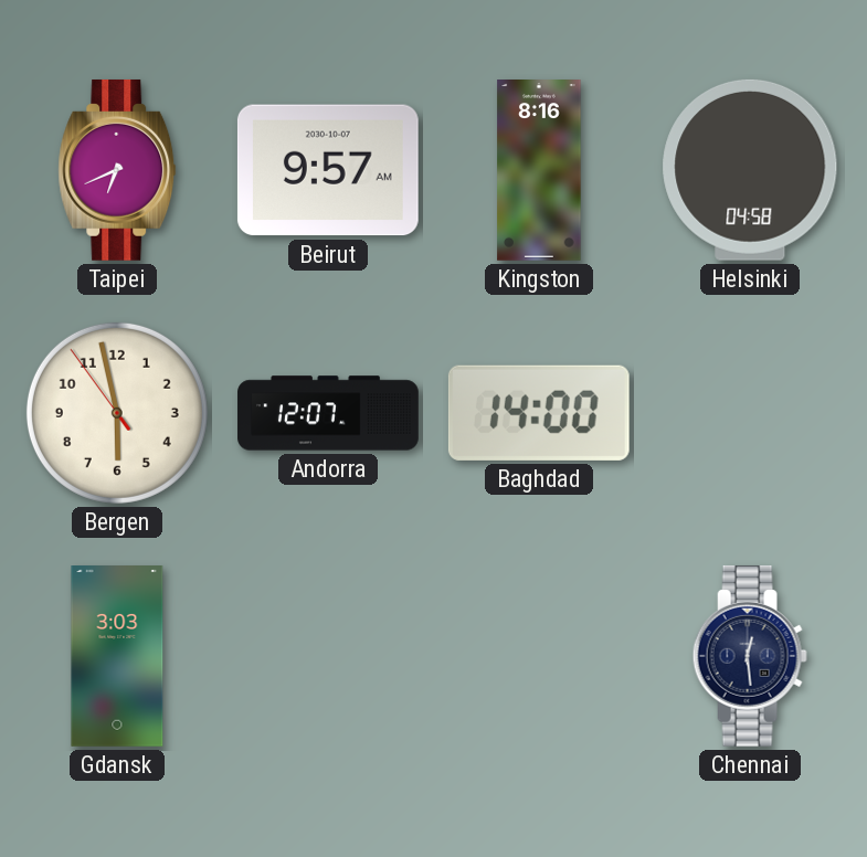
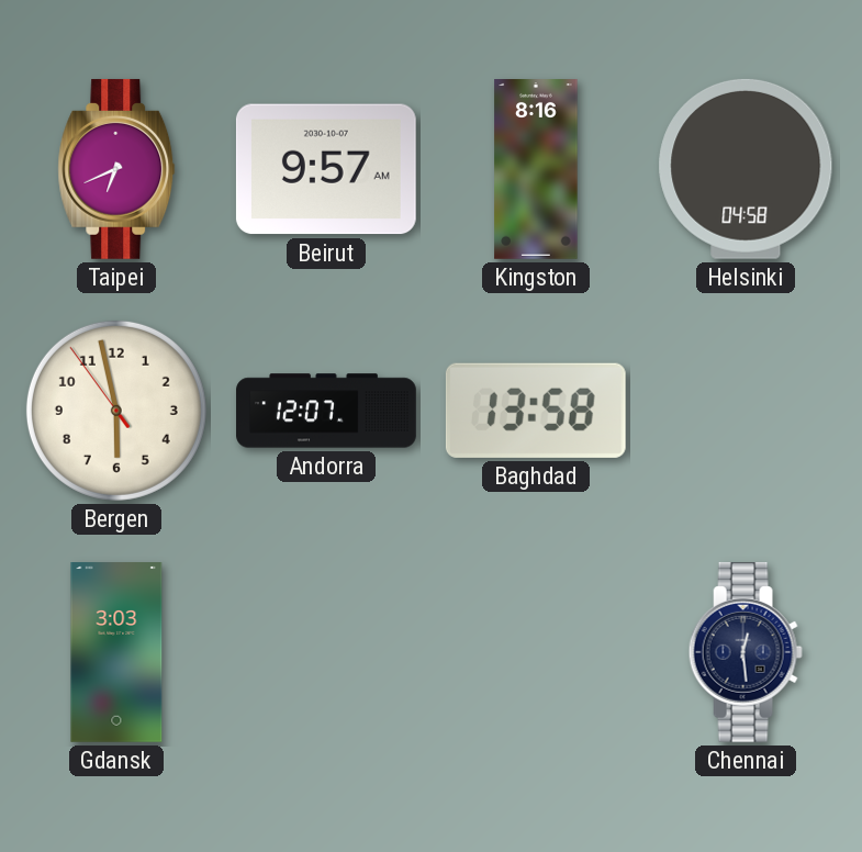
Baghdad: 14:00 -> 13:58
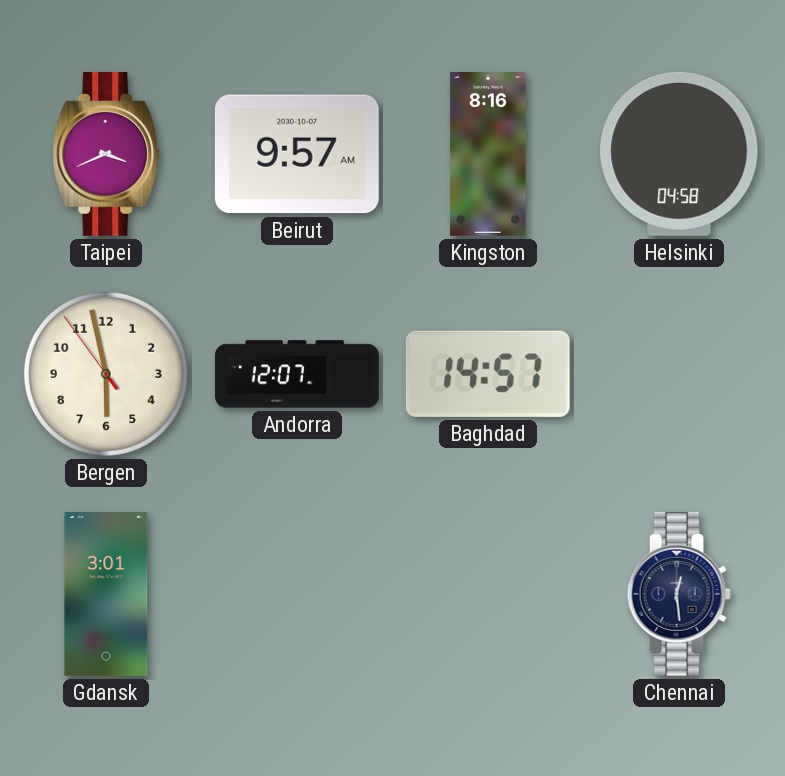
Taipei: 6:41 -> 3:41
Baghdad: 13:58 -> 14:57
Gdansk: 3:03 -> 3:01
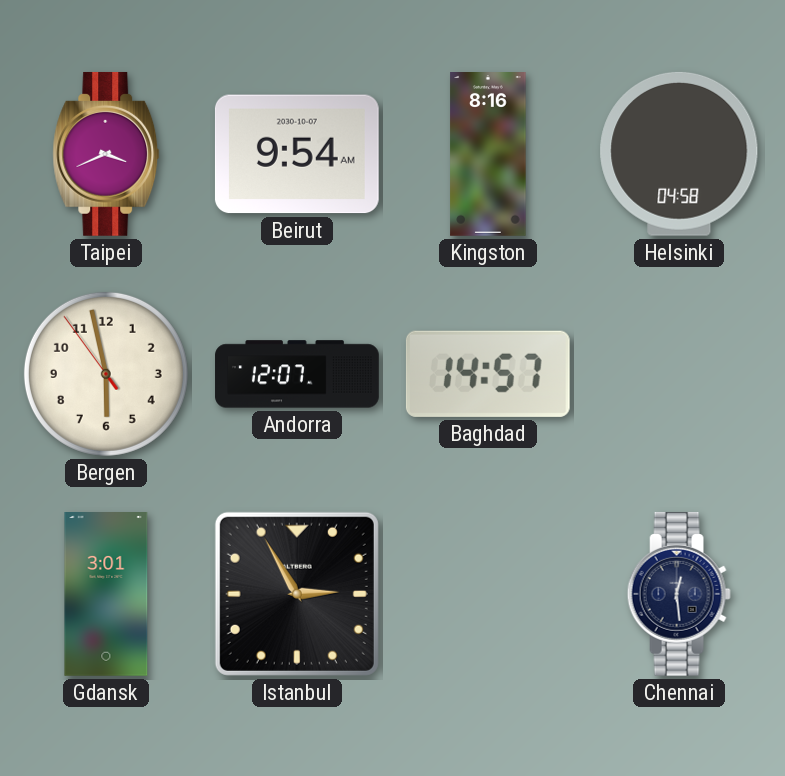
Beirut: 9:57 -> 9:54
Istanbul: none -> 2:55
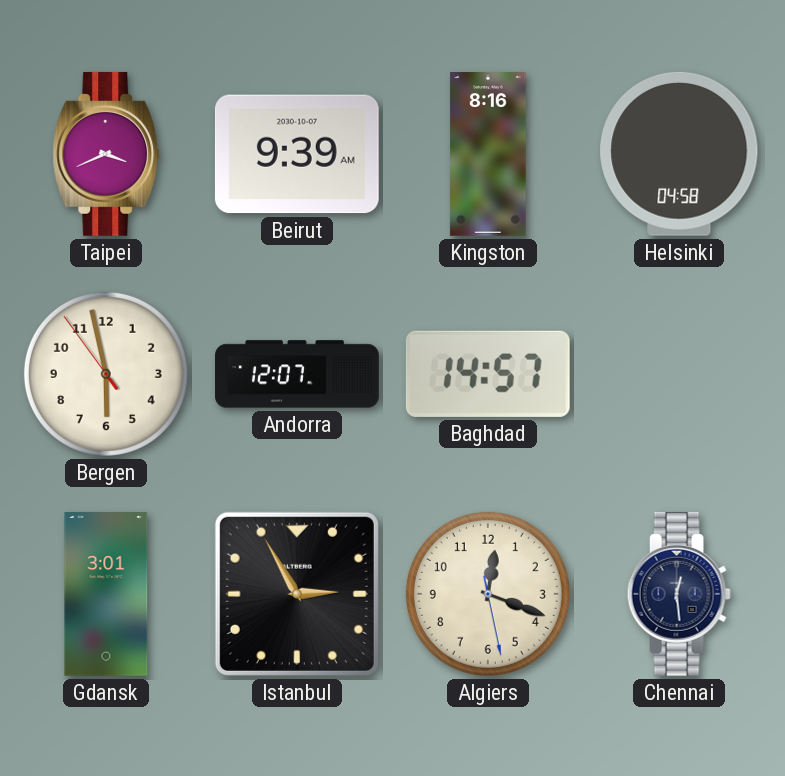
Beirut: 9:54 -> 9:39
Algiers: none -> 12:18
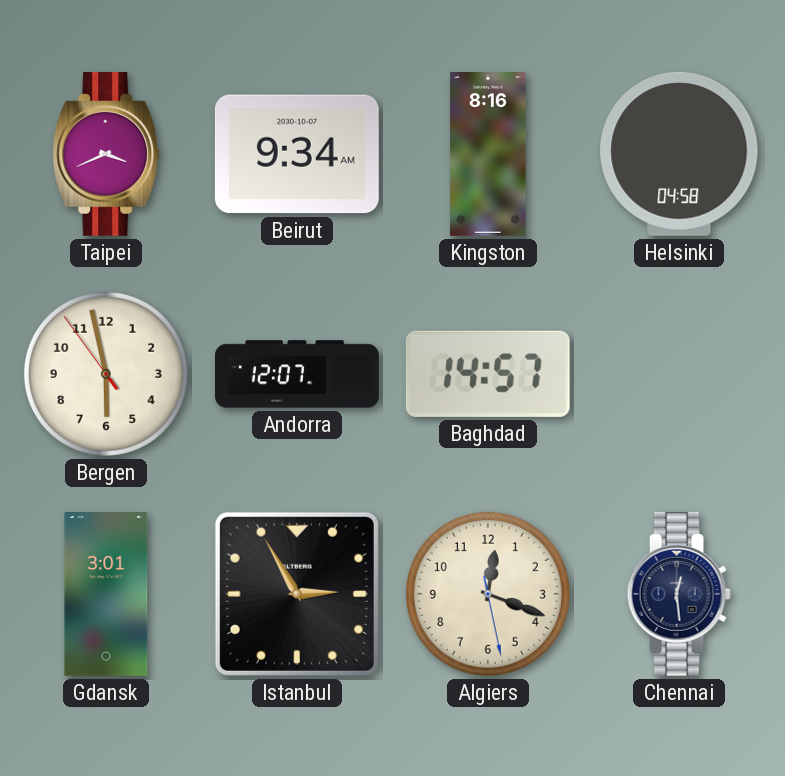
Beirut: 9:39 -> 9:34
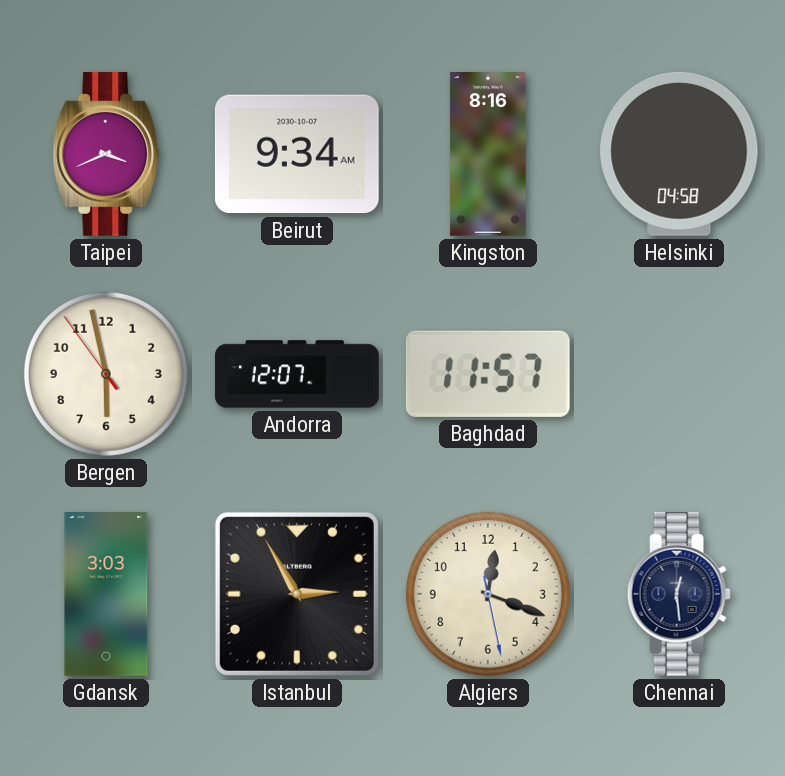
Baghdad: 14:57 -> 11:57
Gdansk: 3:01 -> 3:03
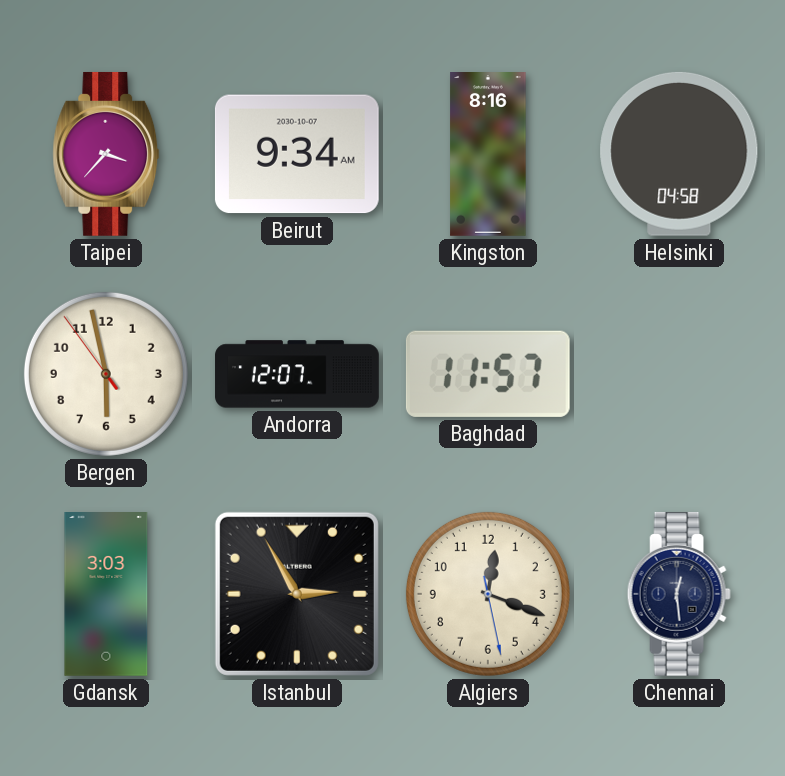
Taipei: 3:41 -> 3:37
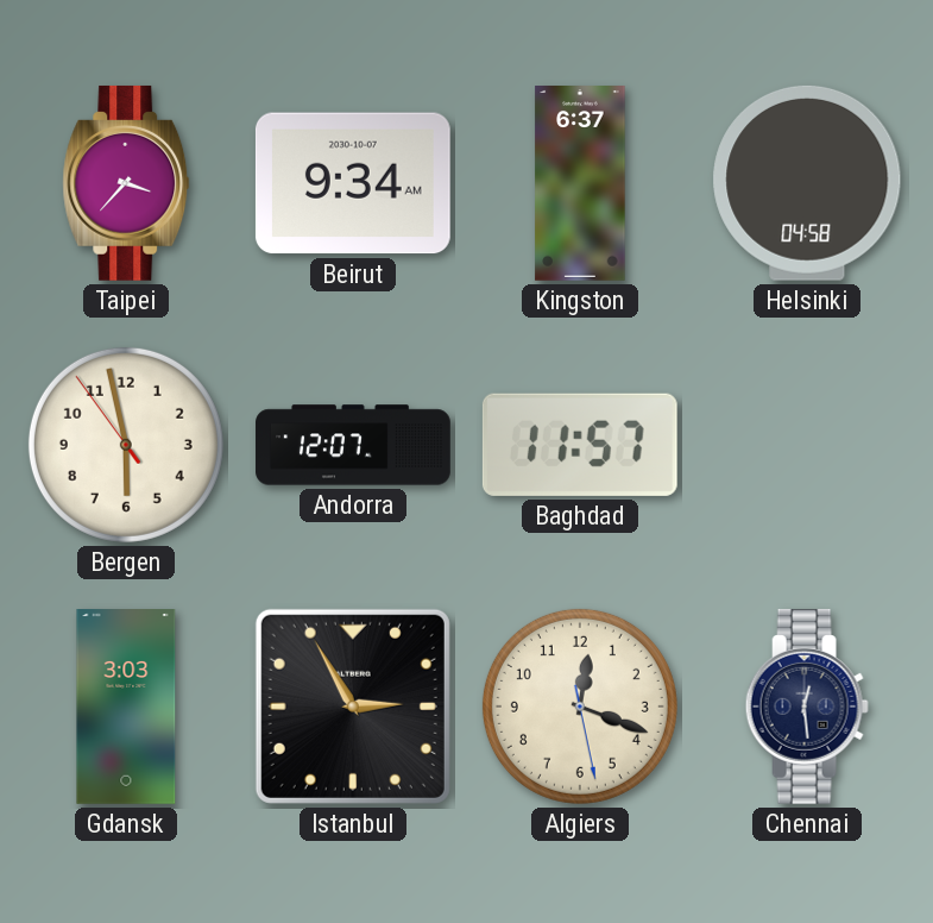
Kingston: 8:16 -> 6:37
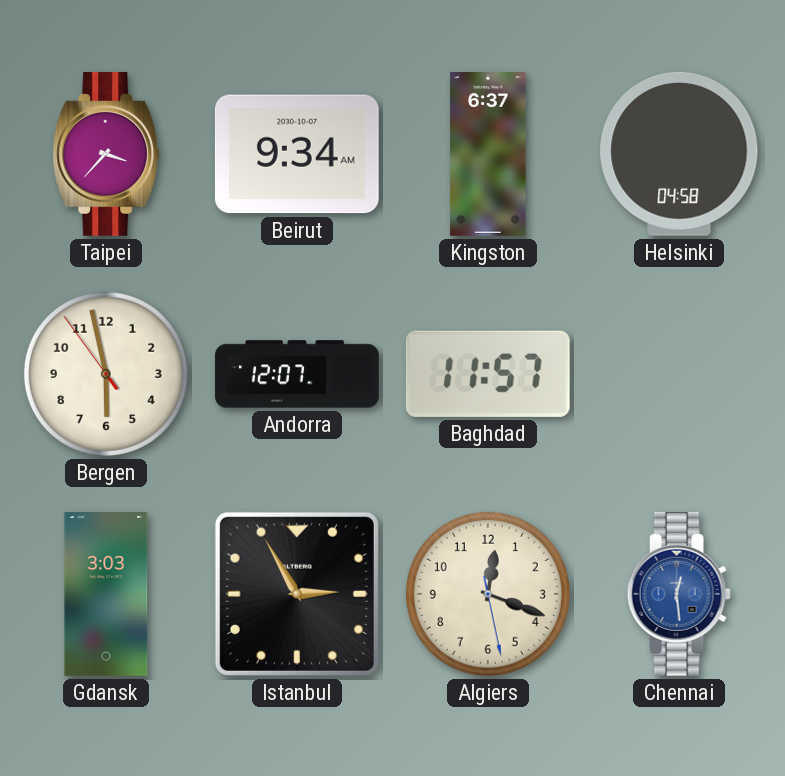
Chennai dial: navy -> blue
